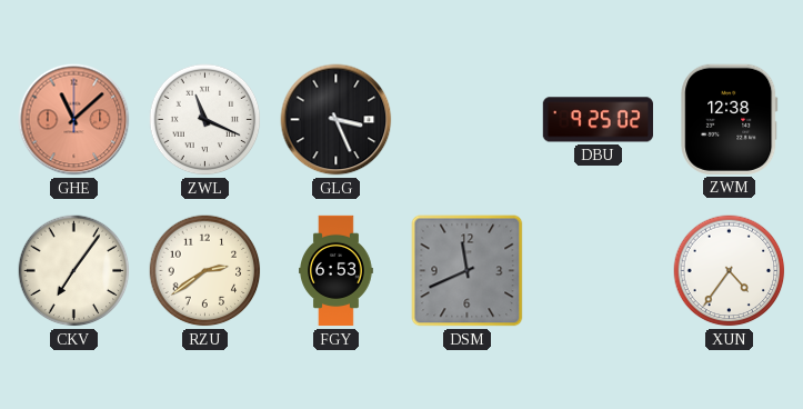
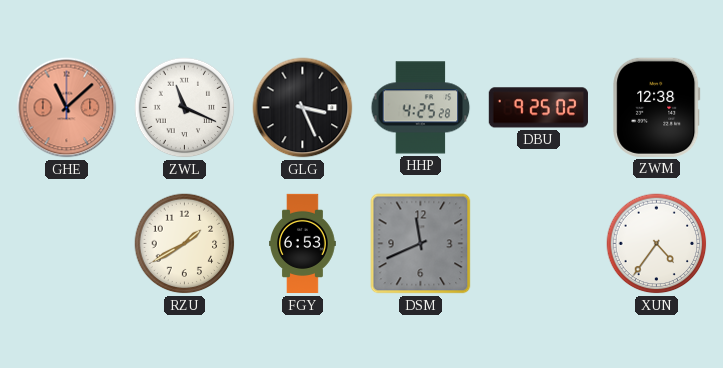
HHP: none -> 4:25
CKV: 7:06 -> none
RZU: 2:39 -> 1:40
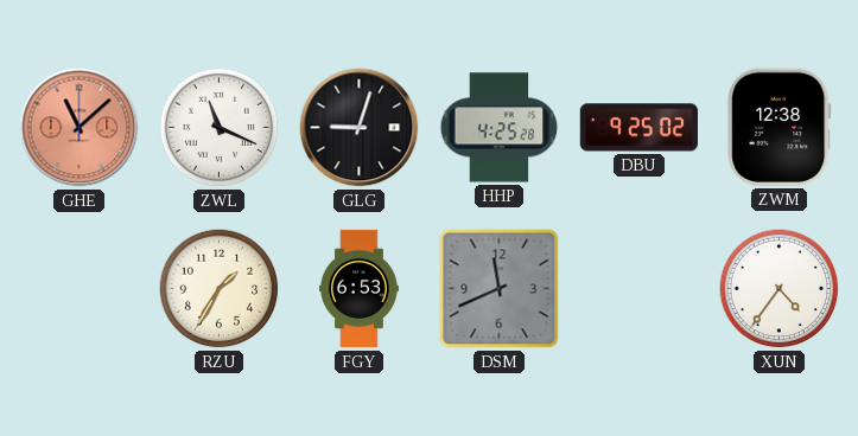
GLG: 3:26 -> 9:03
RZU: 1:40 -> 1:35
